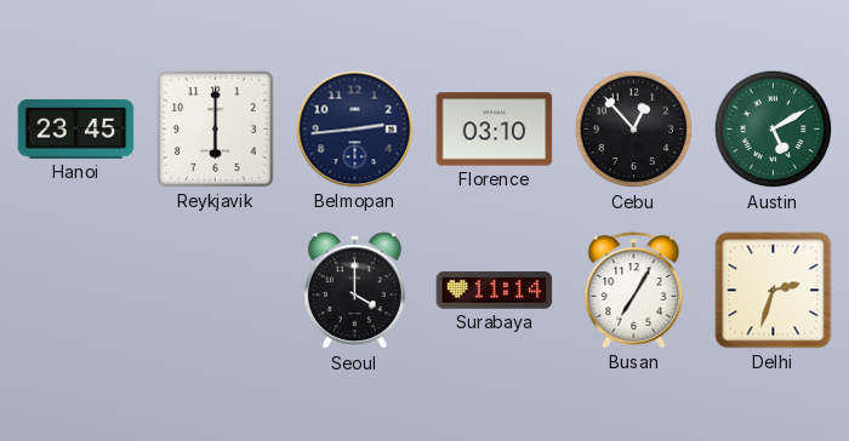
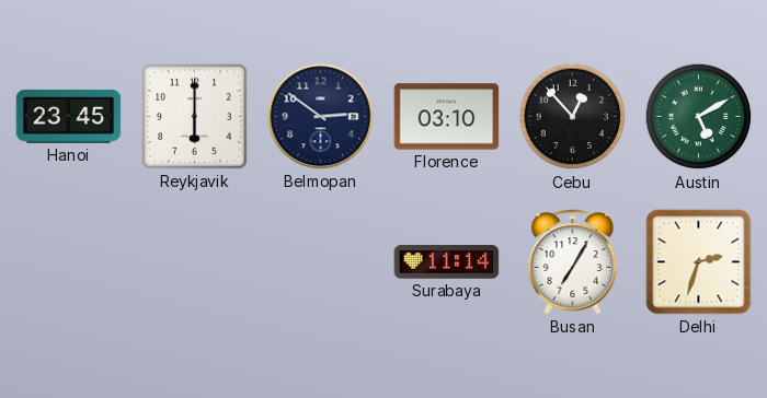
Belmopan: 2:44 -> 2:51
Seoul: 4:00 -> none
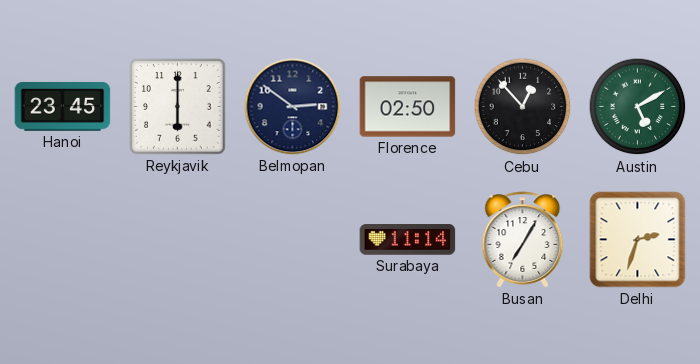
Florence: 03:10 -> 02:50
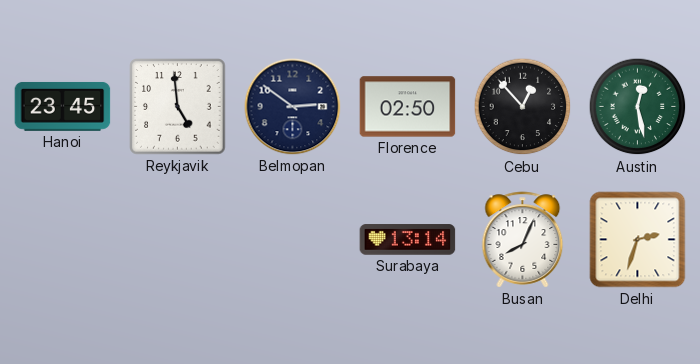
Reykjavik: 6:00 -> 4:59
Austin: 5:10 -> 12:28
Surabaya: 11:14 -> 13:14
Busan: 7:05 -> 8:04
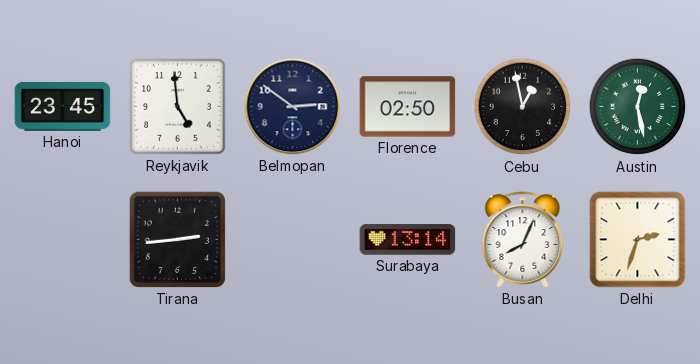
Cebu: 12:53 -> 12:58
Tirana: none -> 2:44
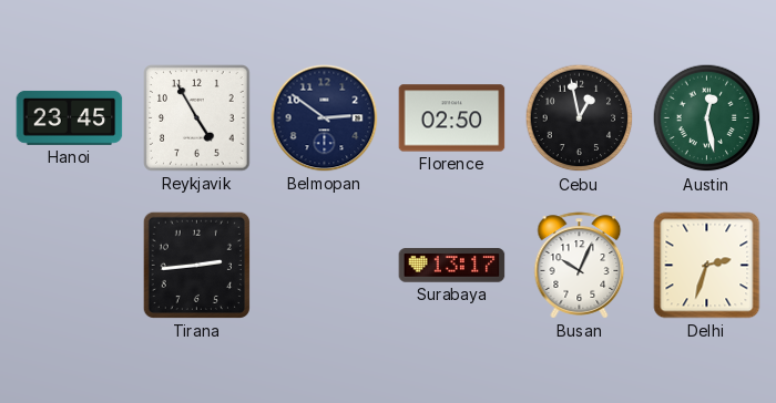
Reykjavik: 4:59 -> 4:55
Surabaya: 13:14 -> 13:17
Busan: 8:04 -> 10:04
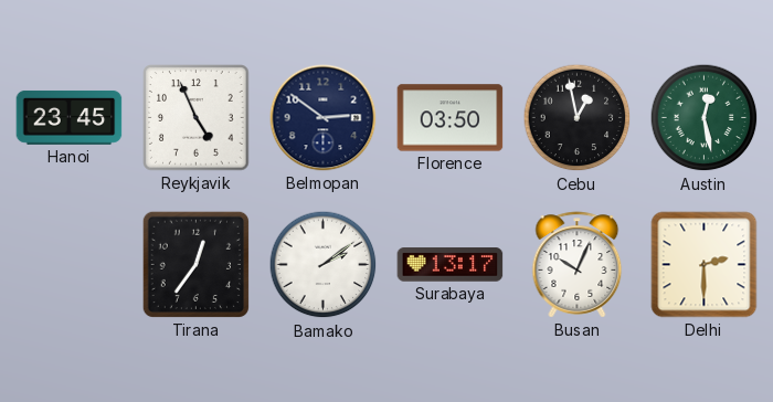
Reykjavik: 4:55 -> 4:56
Florence: 02:50 -> 03:50
Tirana: 2:44 -> 12:36
Bamako: none -> 2:09
Delhi: 2:33 -> 2:30
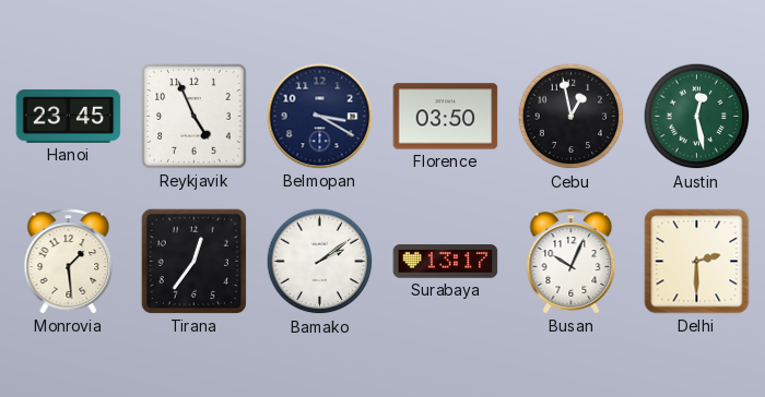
Belmopan: 2:51 -> 3:20
Monrovia: none -> 1:29
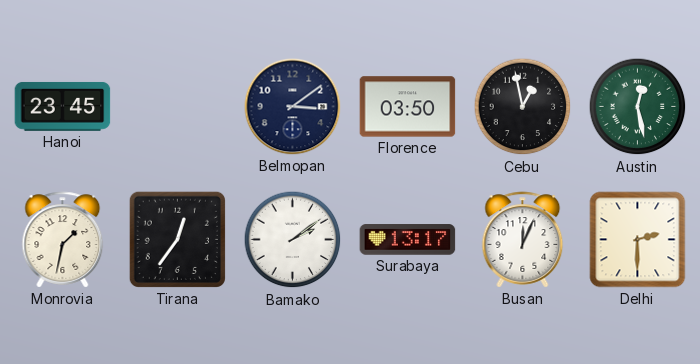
Reykjavik: 4:56 -> none
Belmopan: 3:20 -> 3:09
Monrovia: 1:29 -> 1:32
Busan: 10:04 -> 12:04
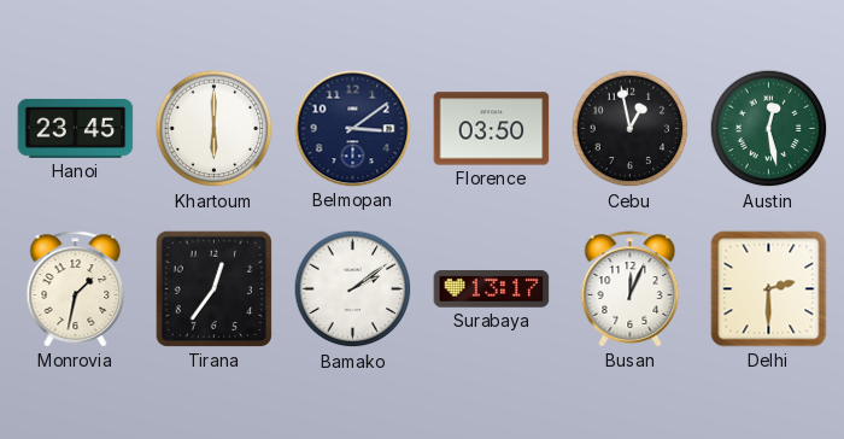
Khartoum: none -> 6:00
